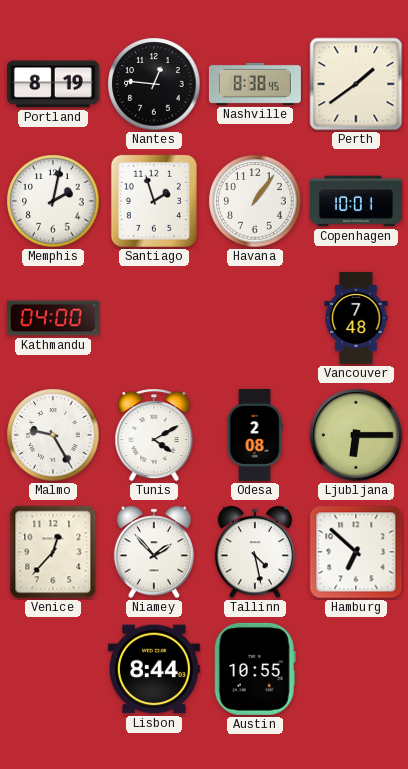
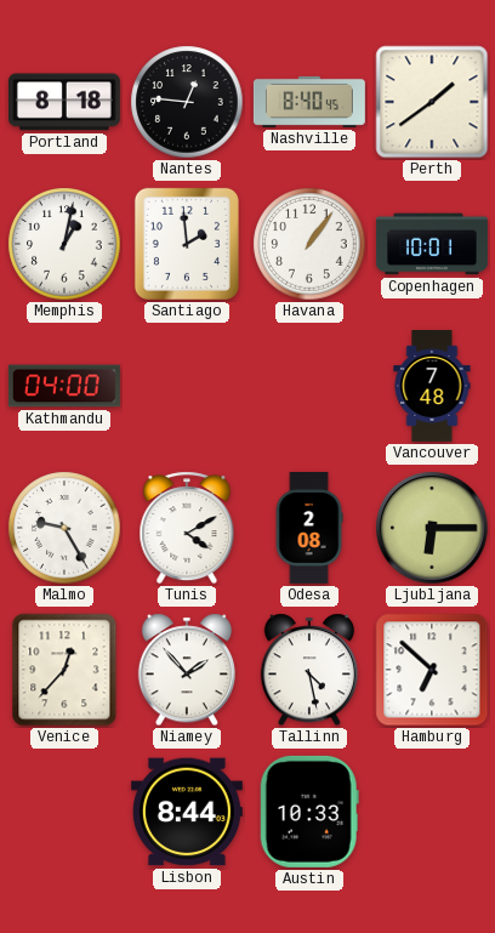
Portland: 8:19 -> 8:18
Nashville: 8:38 -> 8:40
Memphis: 2:02 -> 1:02
Santiago: 1:57 -> 1:59
Austin: 10:55 -> 10:33
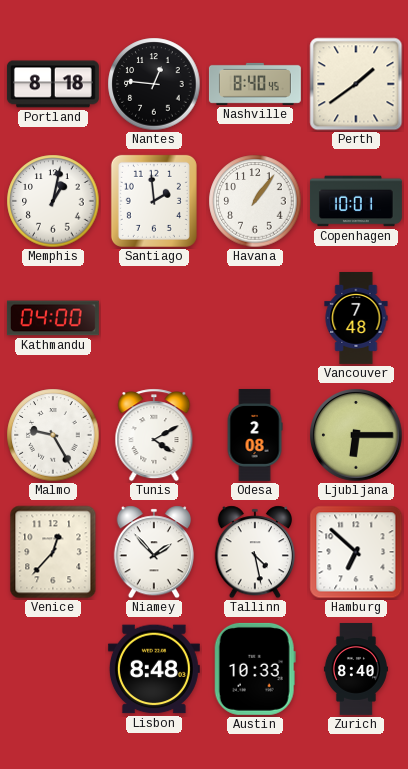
Lisbon: 8:44 -> 8:48
Zurich: none -> 8:40
